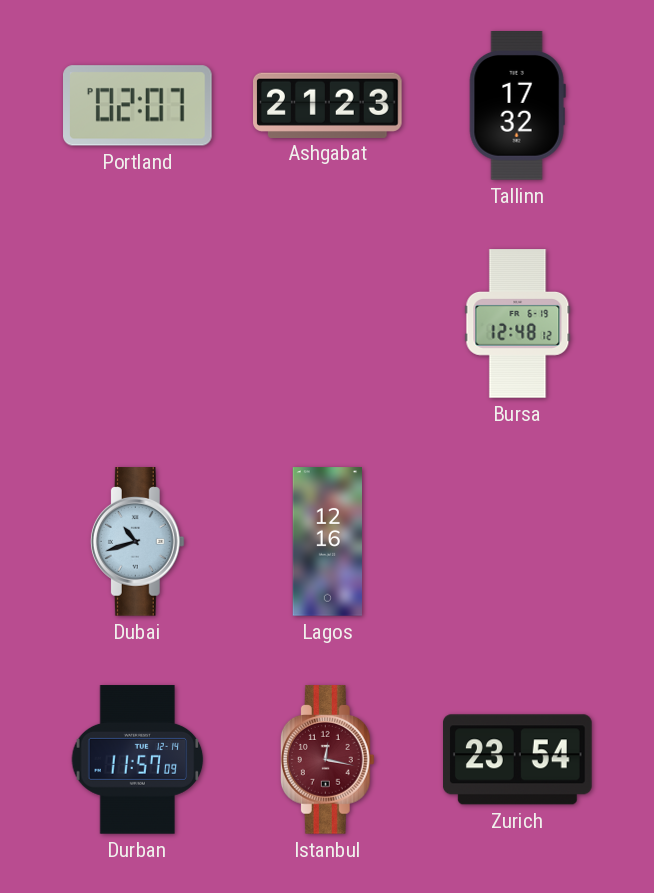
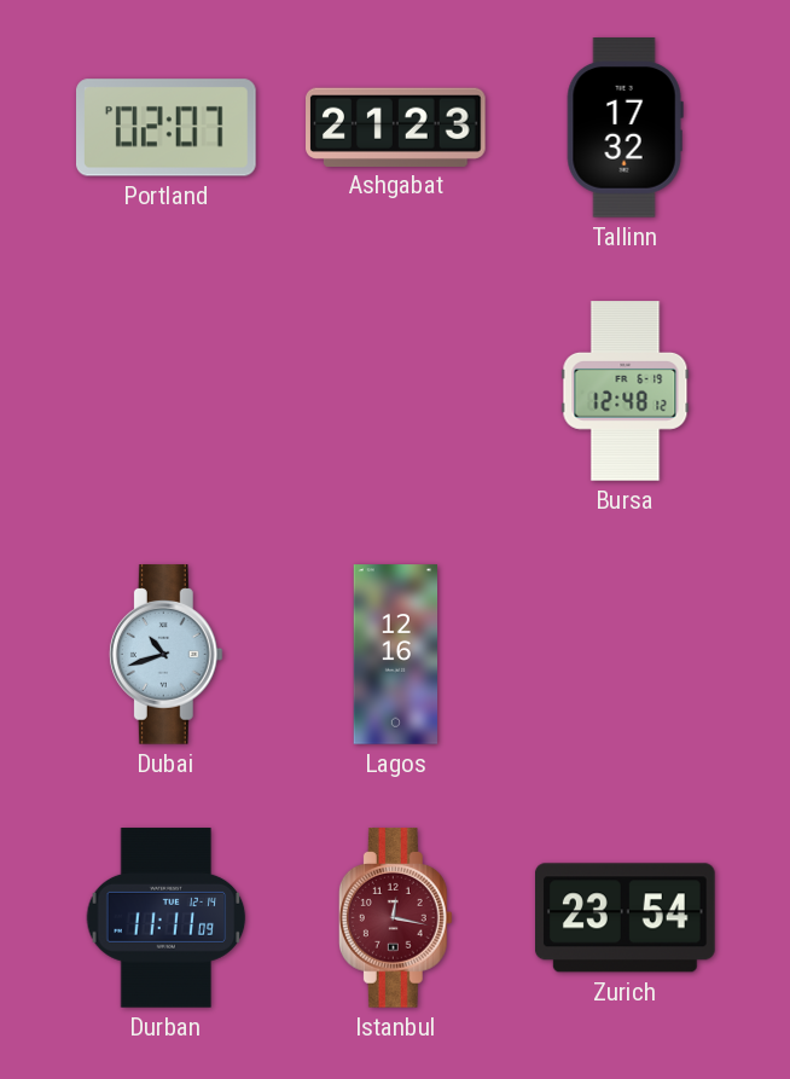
Durban: 11:57 -> 11:11
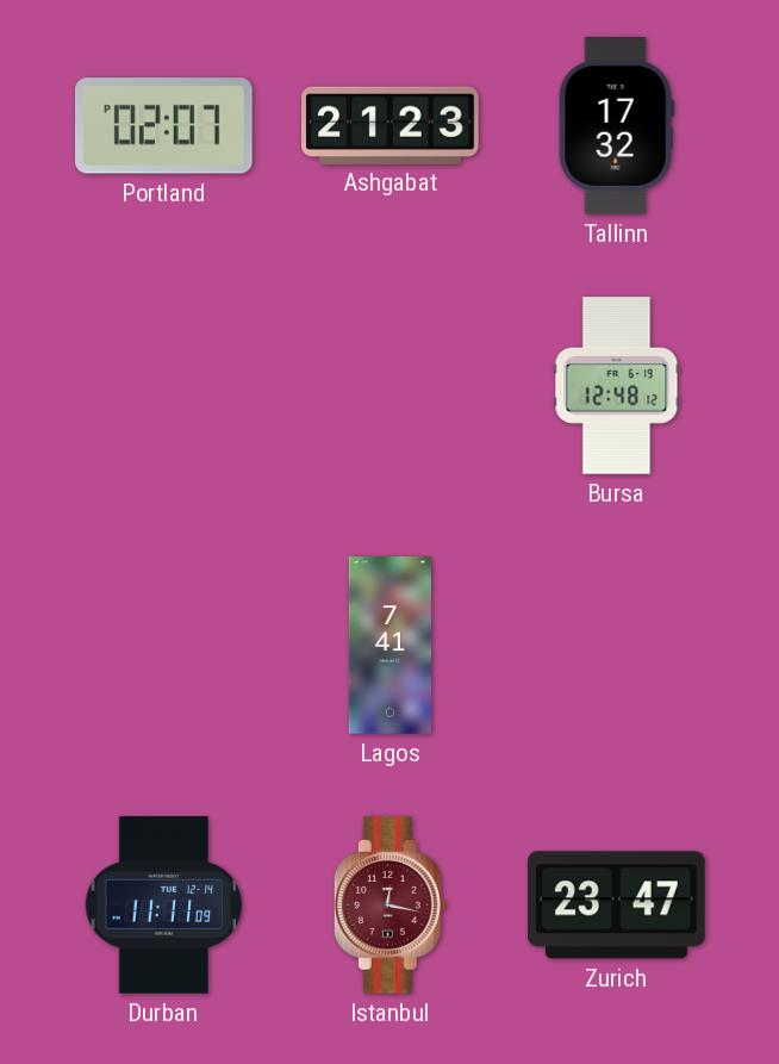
Dubai: 10:42 -> none
Lagos: 12:16 -> 7:41
Zurich: 23:54 -> 23:47
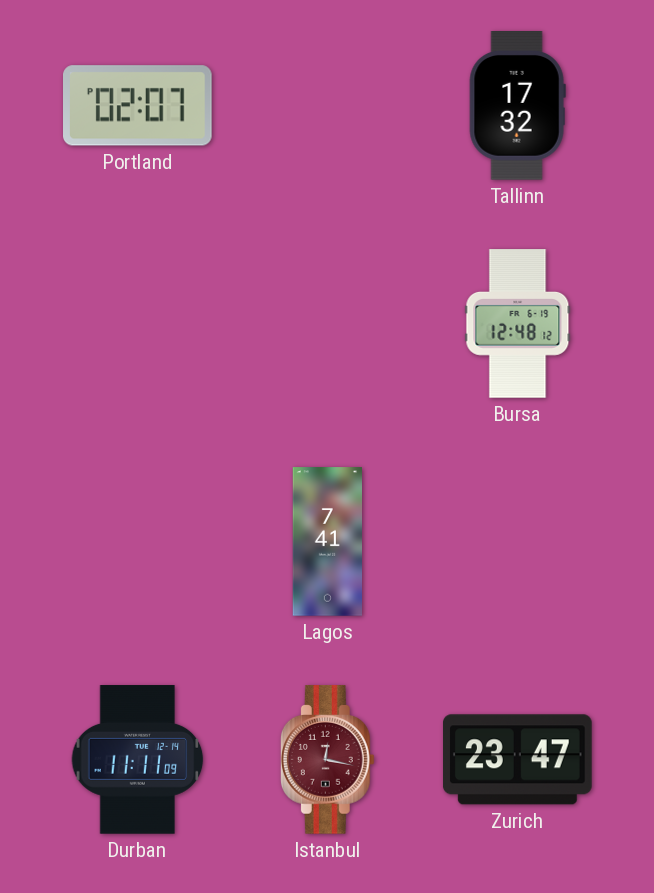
Ashgabat: 21:23 -> none
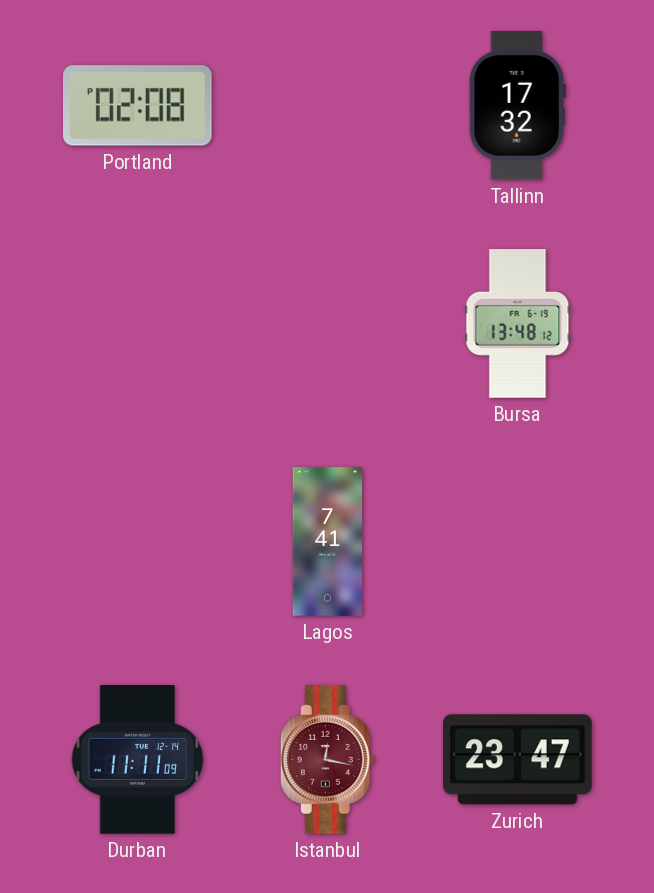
Portland: 02:07 -> 02:08
Bursa: 12:48 -> 13:48
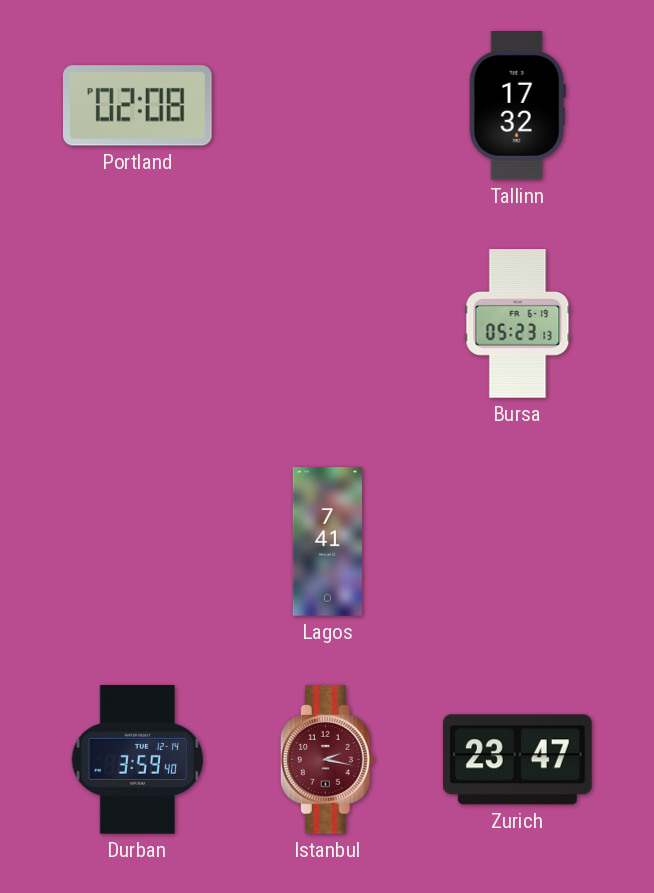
Bursa: 13:48 -> 05:23
Durban: 11:11 -> 3:59
Istanbul: 12:17 -> 2:17
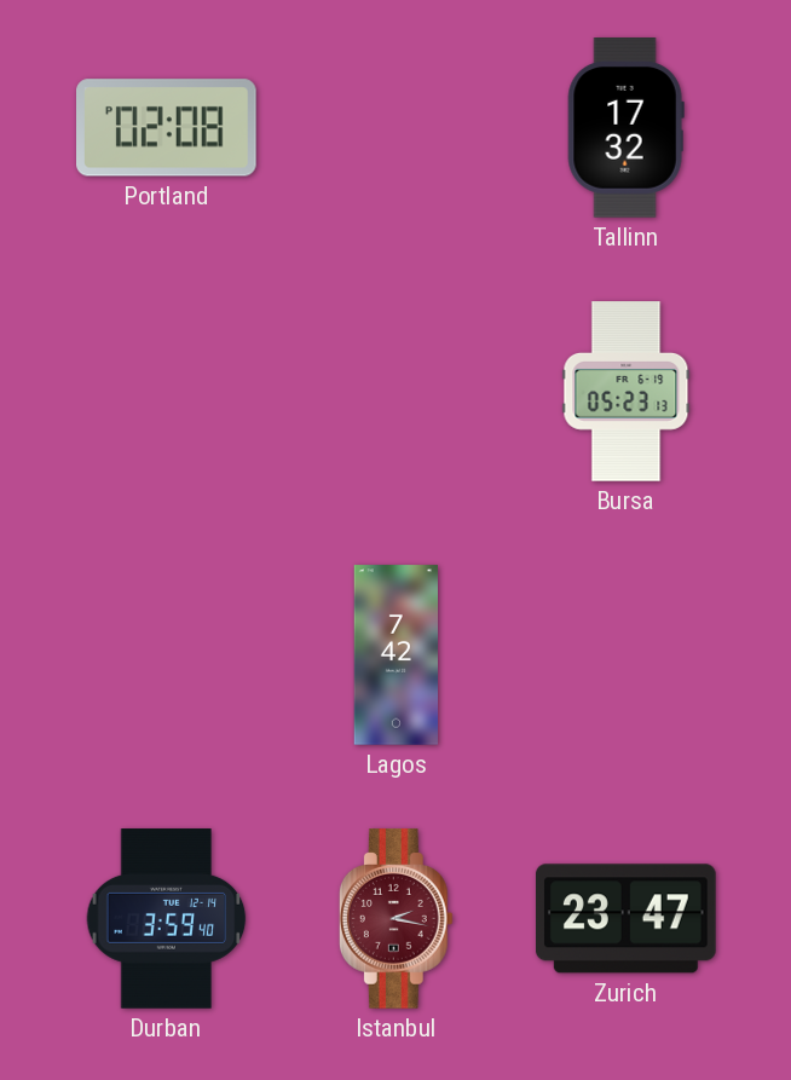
Lagos: 7:41 -> 7:42
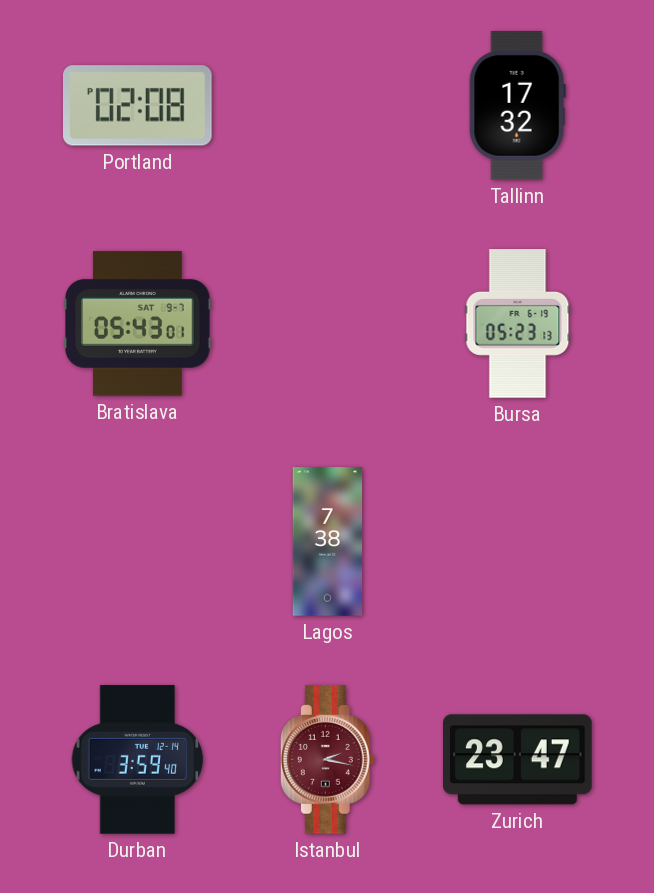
Bratislava: none -> 05:43
Lagos: 7:42 -> 7:38
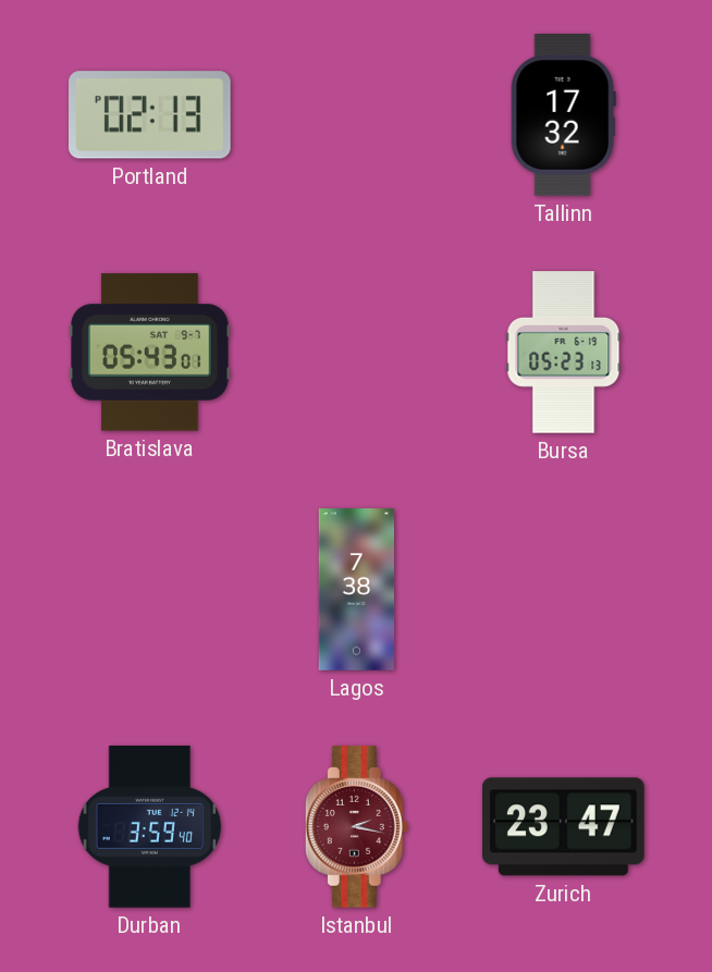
Portland: 02:08 -> 02:13
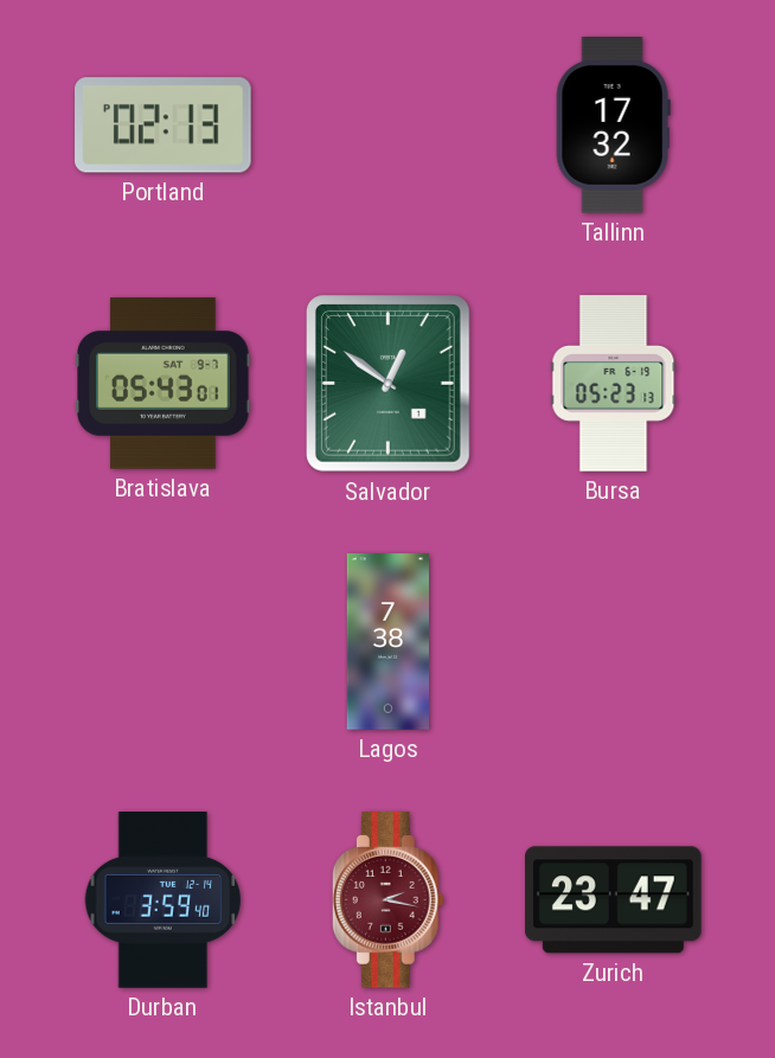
Salvador: none -> 12:51
